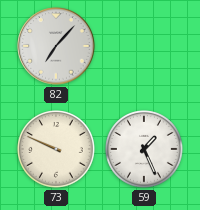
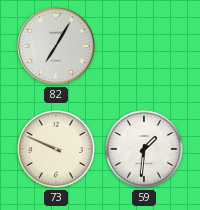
82: 7:07 -> 7:05
59: 1:26 -> 1:31
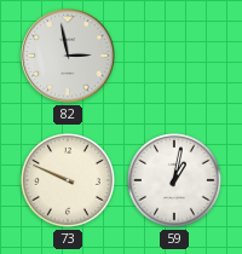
82: 7:05 -> 2:58
59: 1:31 -> 1:02
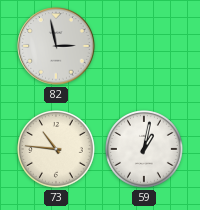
73: 9:49 -> 10:46
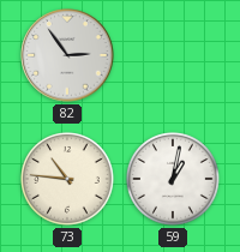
82: 2:58 -> 2:54
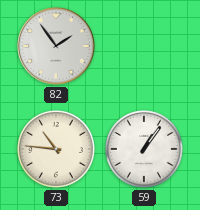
82: 2:54 -> 1:54
59: 1:02 -> 1:06
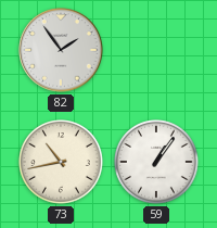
73: 10:46 -> 10:43
